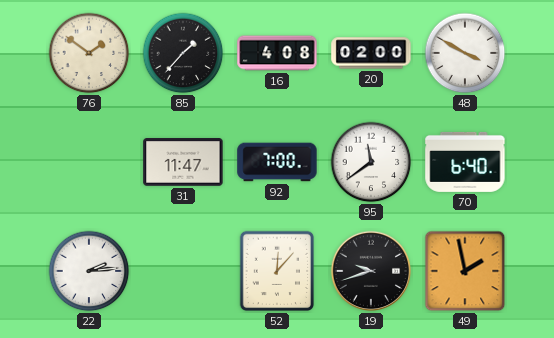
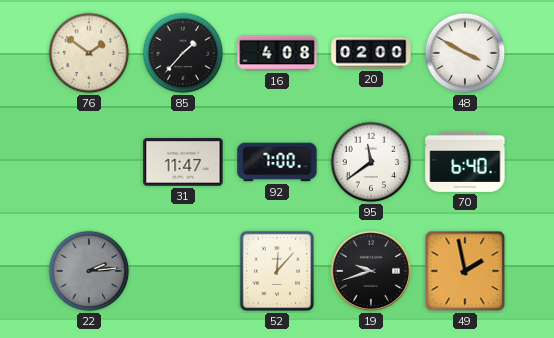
22 dial: white -> grey
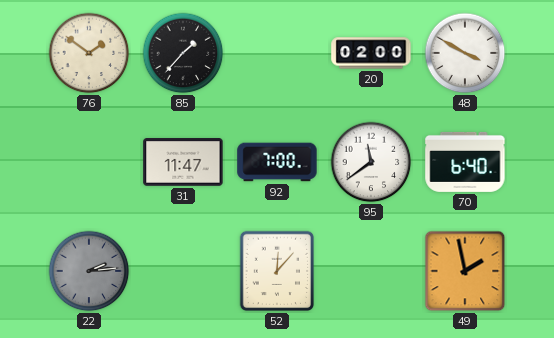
16: 4:08 -> none
19: 9:42 -> none
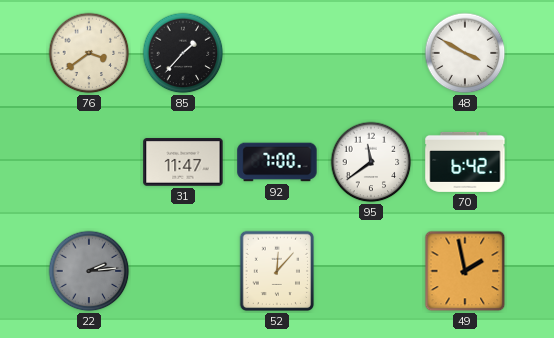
76: 1:51 -> 3:39
20: 02:00 -> none
70: 6:40 -> 6:42
